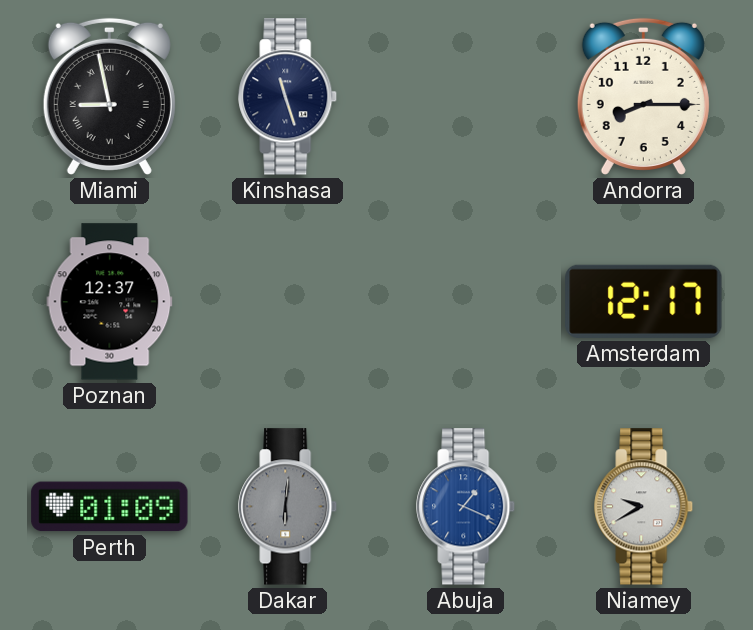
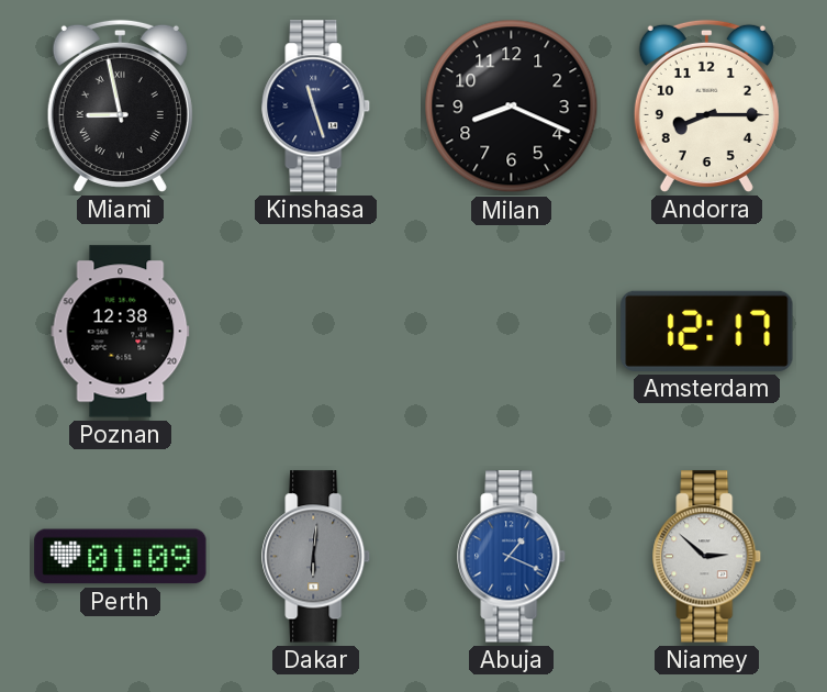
Milan: none -> 8:19
Poznan: 12:37 -> 12:38
Niamey: 9:40 -> 2:52
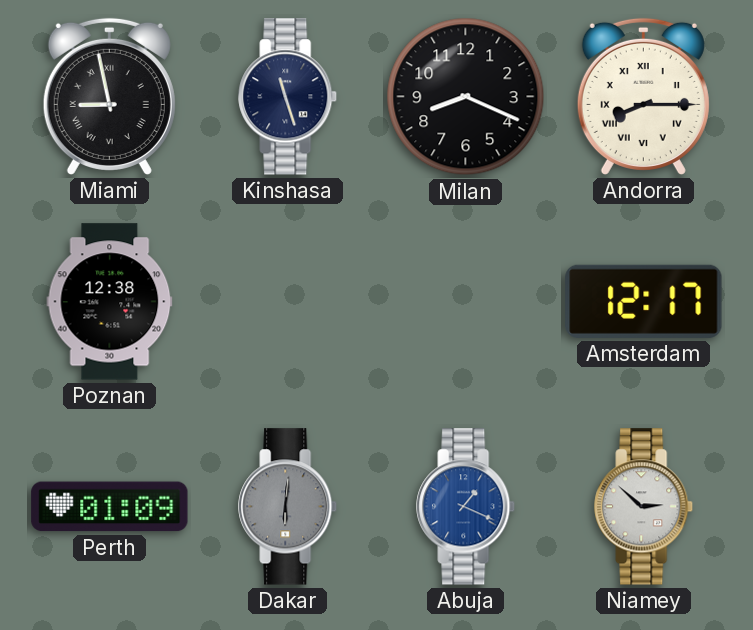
Andorra numerals: Arabic -> Roman
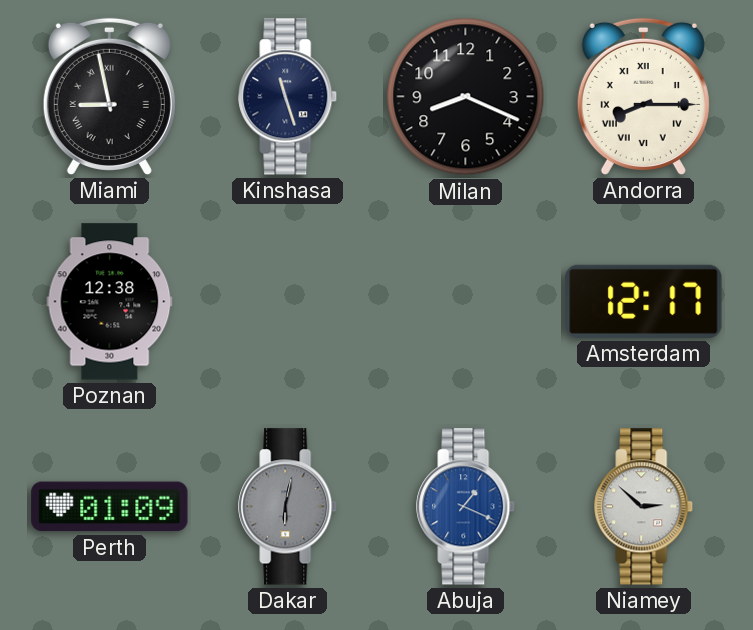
Dakar: 6:01 -> 6:02
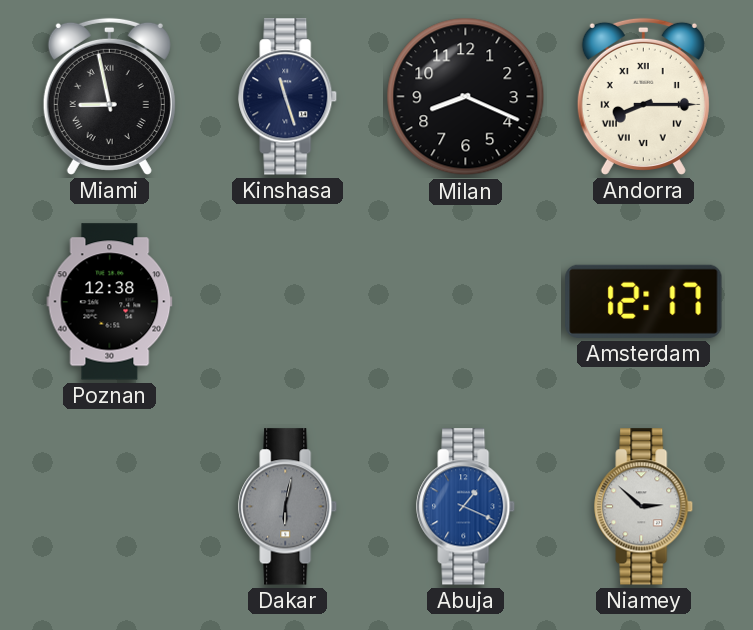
Perth: 01:09 -> none
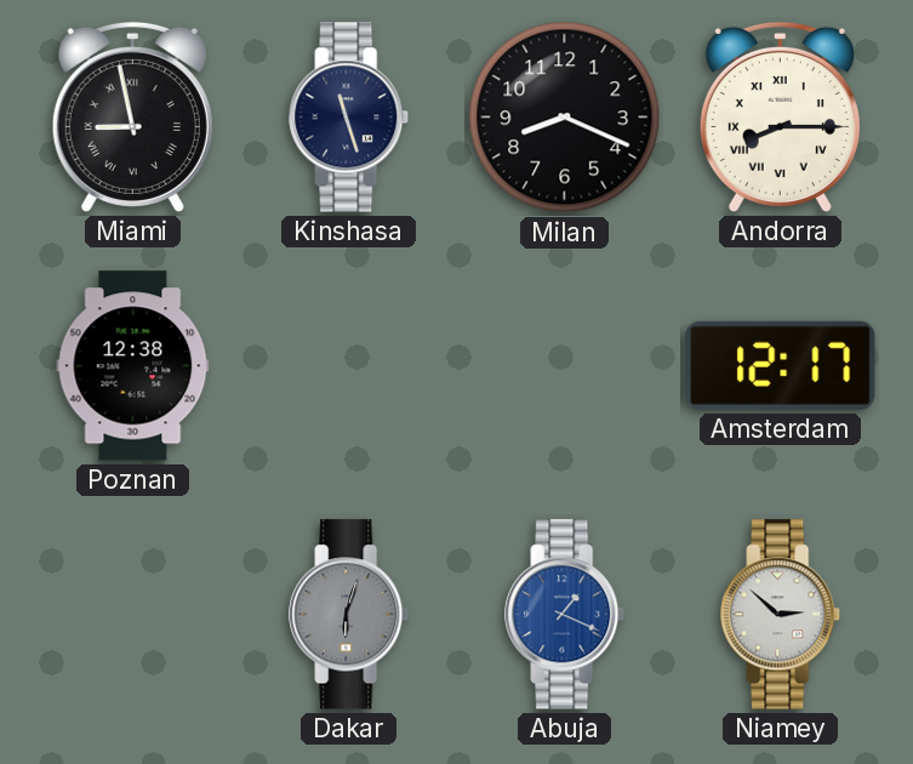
Dakar: 6:02 -> 6:03
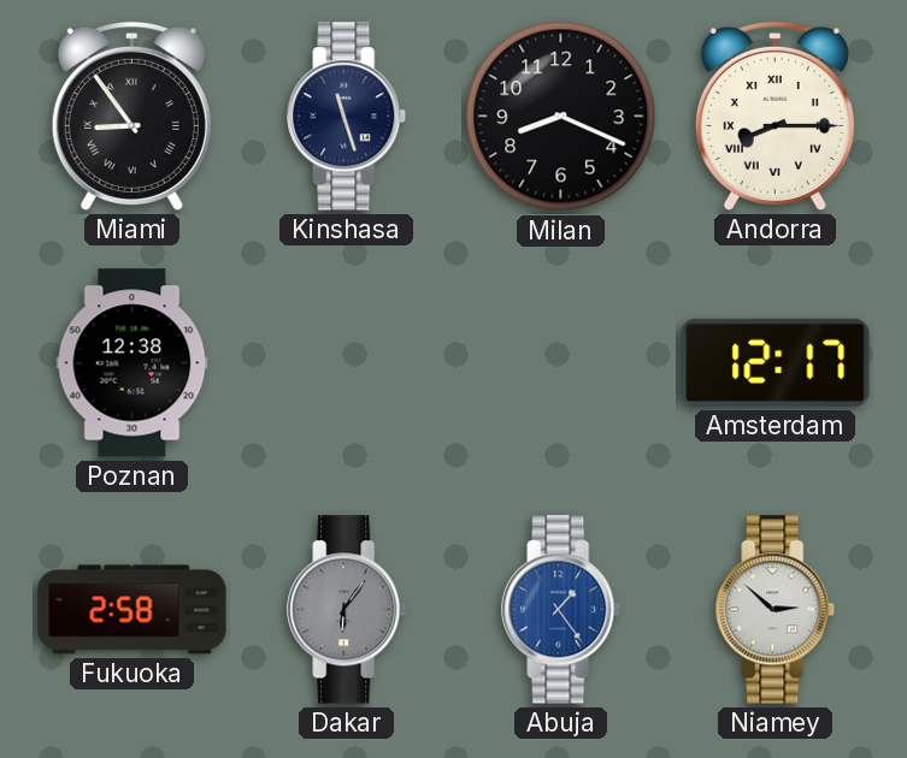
Miami: 8:58 -> 8:54
Fukuoka: none -> 2:58
Dakar: 6:03 -> 6:06
Abuja: 1:19 -> 1:24
